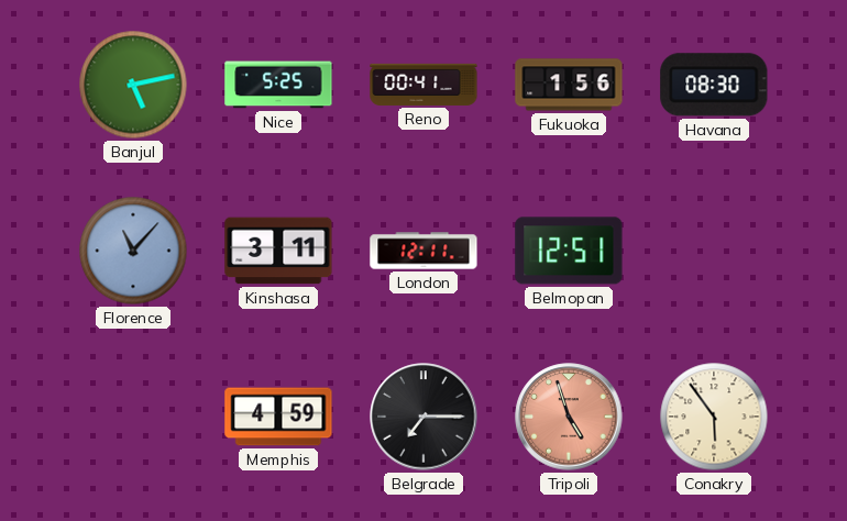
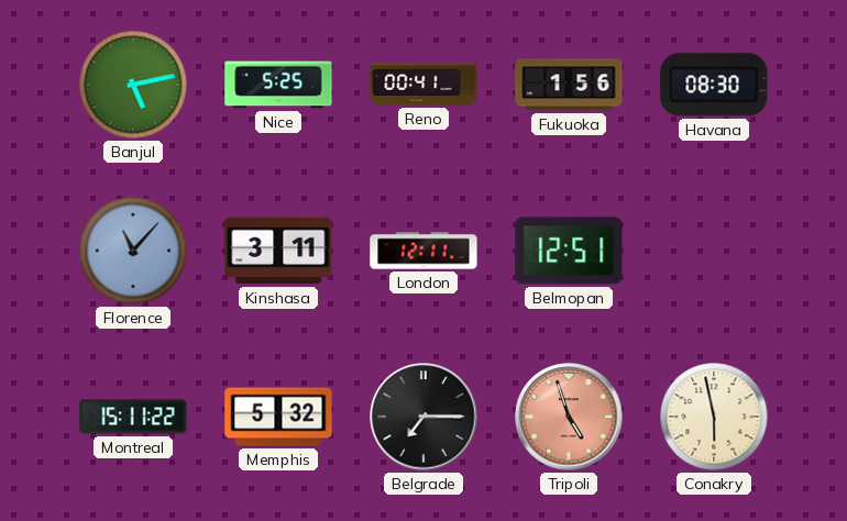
Montreal: none -> 15:11
Memphis: 4:59 -> 5:32
Conakry: 5:54 -> 5:58
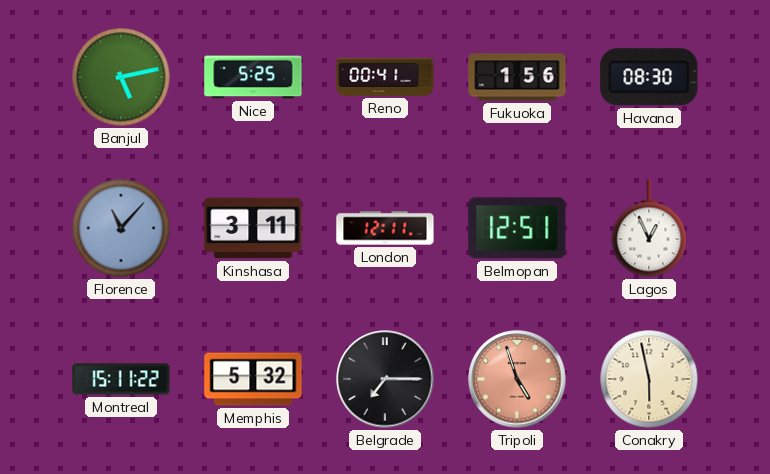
Lagos: none -> 12:56
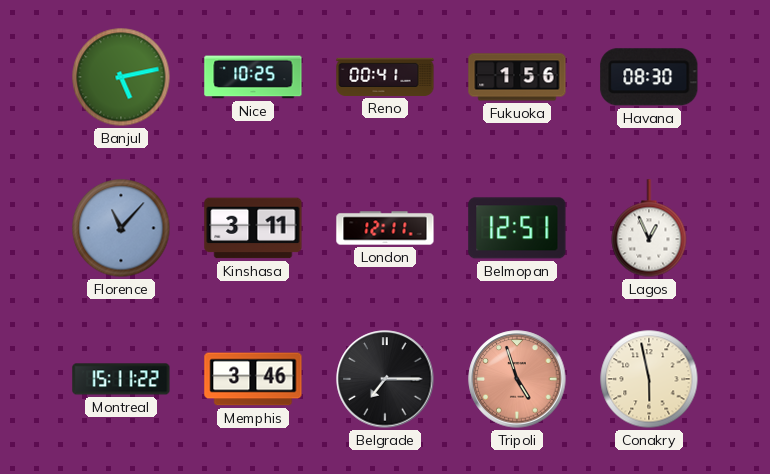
Nice: 5:25 -> 10:25
Memphis: 5:32 -> 3:46
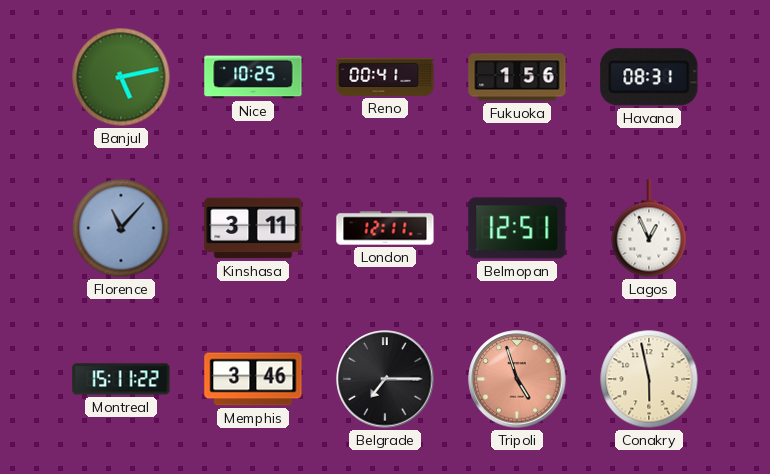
Havana: 08:30 -> 08:31
